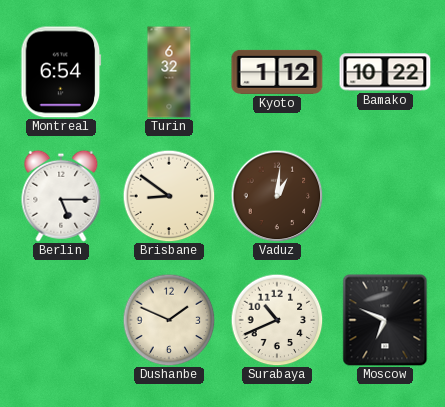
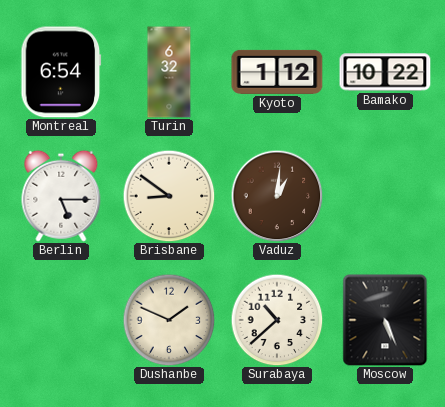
Surabaya: 10:41 -> 10:38
Moscow: 6:49 -> 5:26
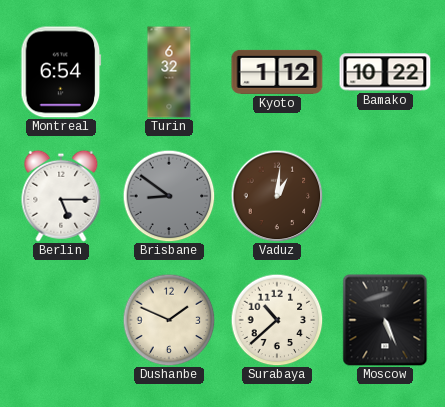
Brisbane dial: cream -> grey
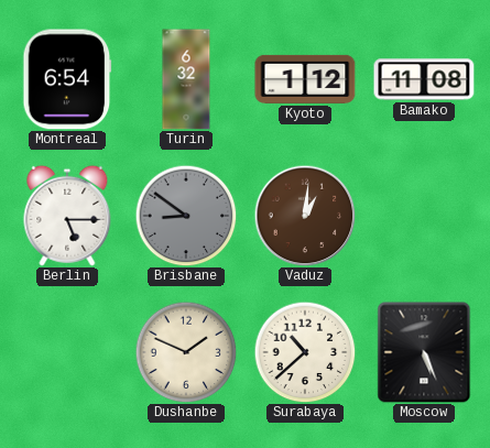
Bamako: 10:22 -> 11:08
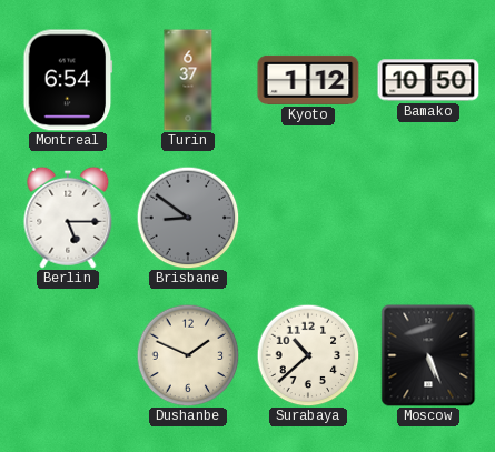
Turin: 6:32 -> 6:37
Bamako: 11:08 -> 10:50
Vaduz: 1:01 -> none
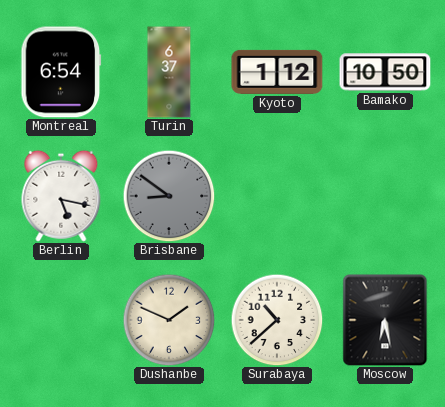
Berlin: 5:15 -> 5:17
Moscow: 5:26 -> 6:28
